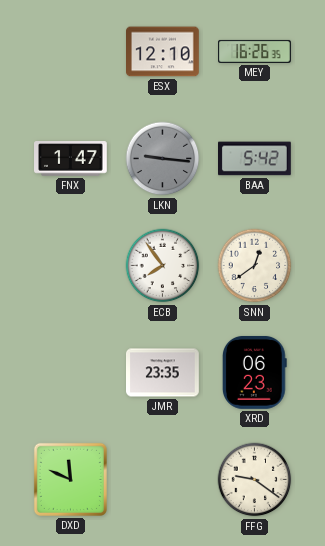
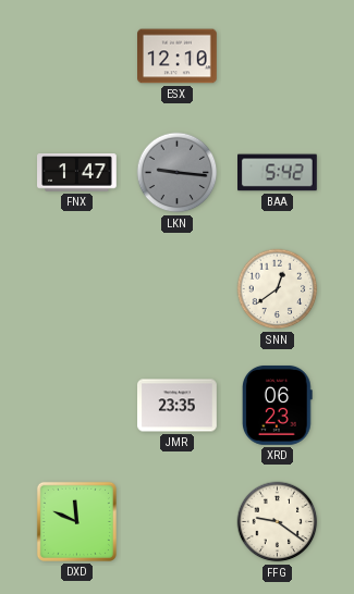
MEY: 16:26 -> none
ECB: 7:54 -> none
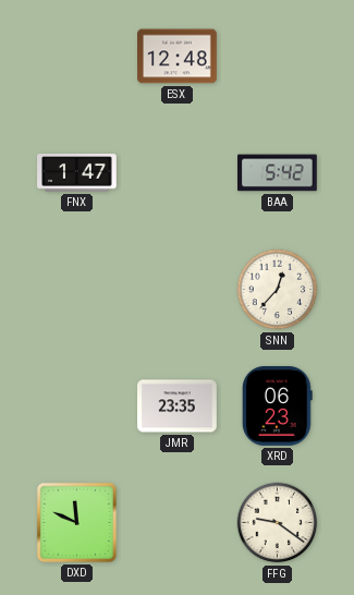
ESX: 12:10 -> 12:48
LKN: 9:16 -> none
SNN: 12:39 -> 12:37
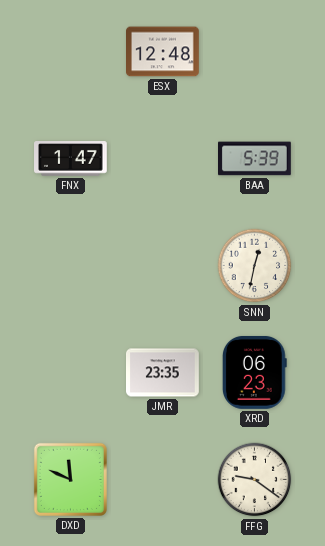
BAA: 5:42 -> 5:39
SNN: 12:37 -> 12:32
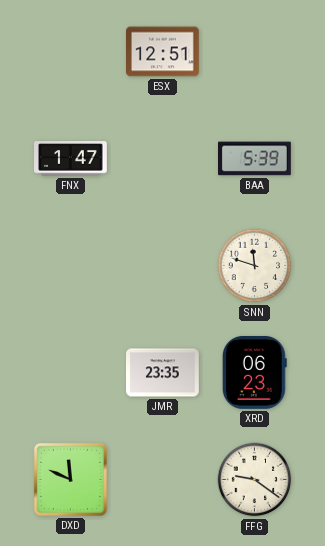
ESX: 12:48 -> 12:51
SNN: 12:32 -> 11:48
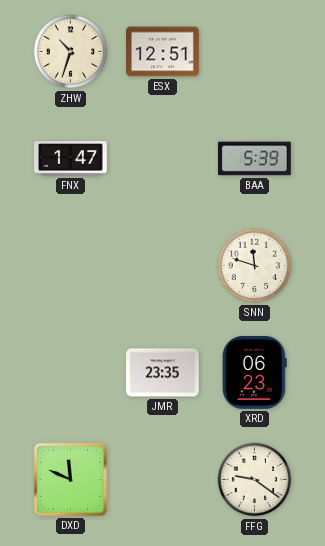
ZHW: none -> 10:33
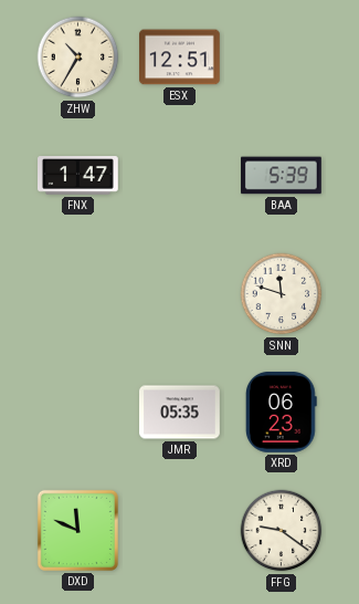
ZHW: 10:33 -> 10:35
JMR: 23:35 -> 05:35
